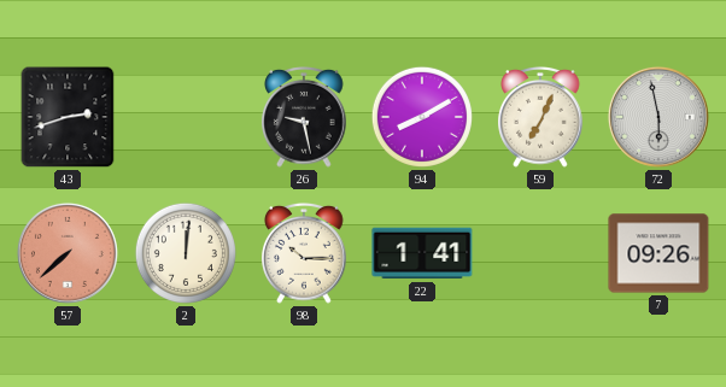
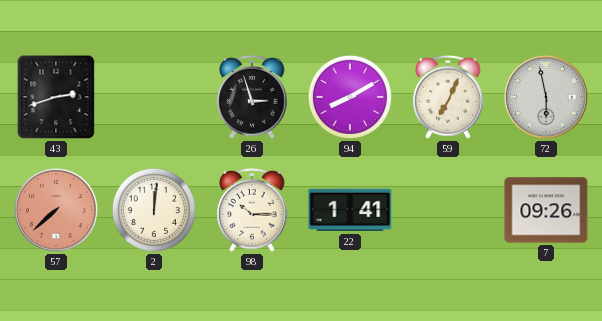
26: 9:28 -> 2:57
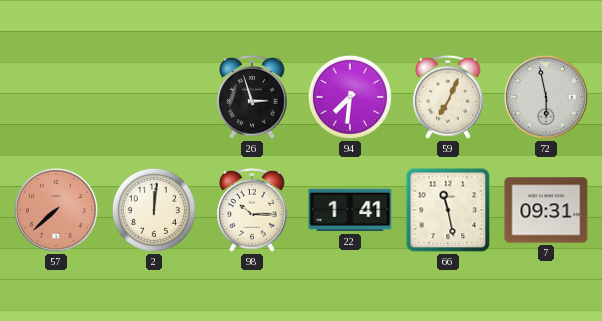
43: 2:42 -> none
94: 8:10 -> 7:31
66: none -> 11:28
7: 09:26 -> 09:31
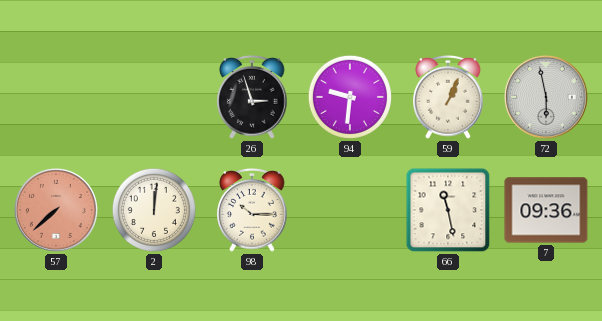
94: 7:31 -> 9:31
59: 7:04 -> 1:04
22: 1:41 -> none
7: 09:31 -> 09:36
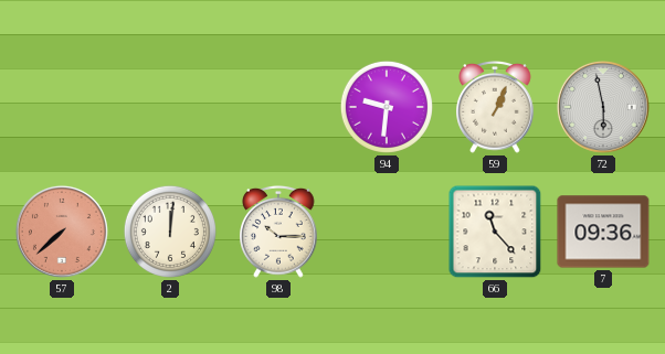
26: 2:57 -> none
66: 11:28 -> 11:23
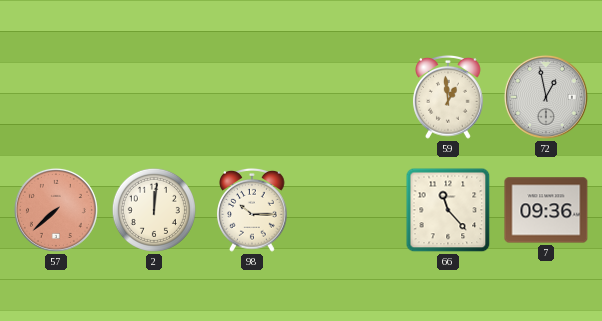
94: 9:31 -> none
59: 1:04 -> 12:59
72: 5:58 -> 12:58
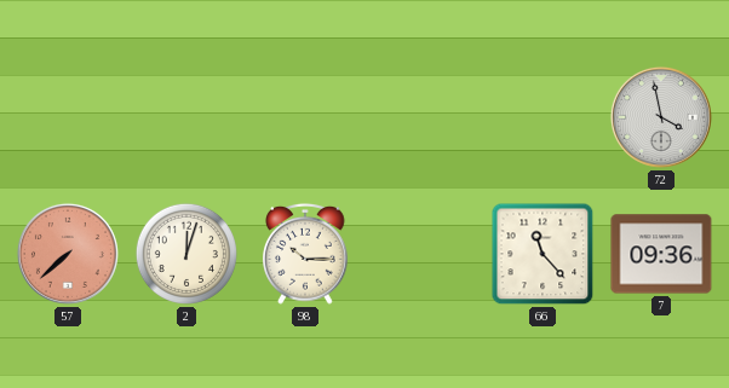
59: 12:59 -> none
72: 12:58 -> 3:58
2: 12:01 -> 12:03
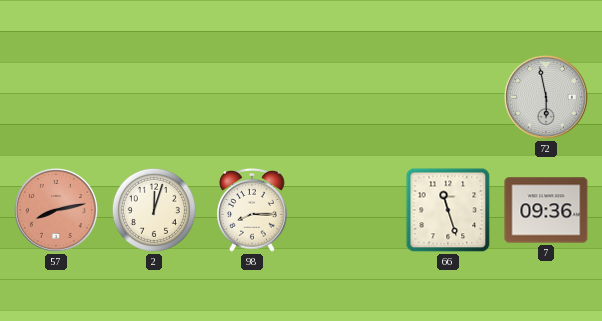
72: 3:58 -> 5:58
57: 7:38 -> 8:13
98: 10:15 -> 8:15
66: 11:23 -> 11:27
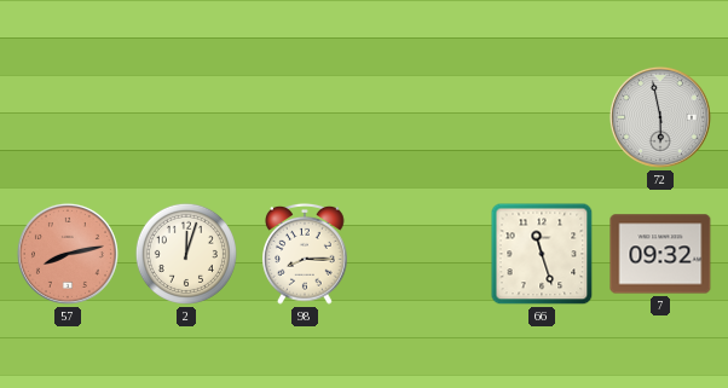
7: 09:36 -> 09:32
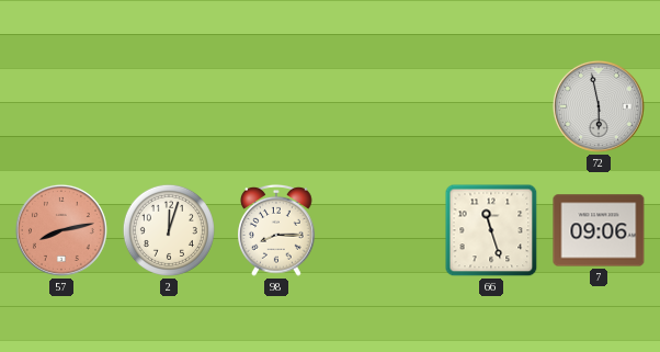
7: 09:32 -> 09:06
